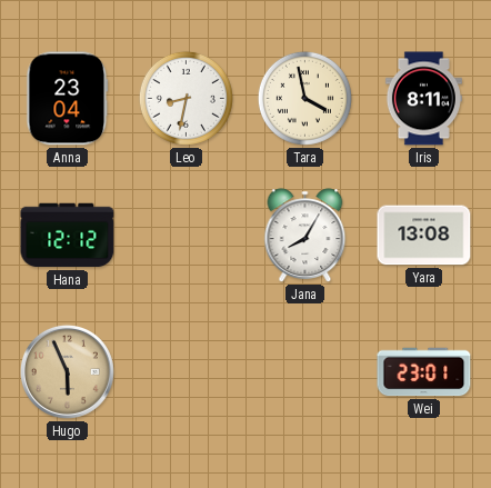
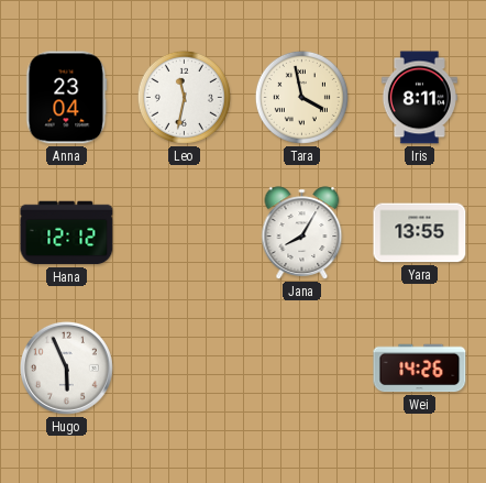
Leo: 8:32 -> 11:32
Yara: 13:08 -> 13:55
Hugo dial: champagne -> white
Wei: 23:01 -> 14:26
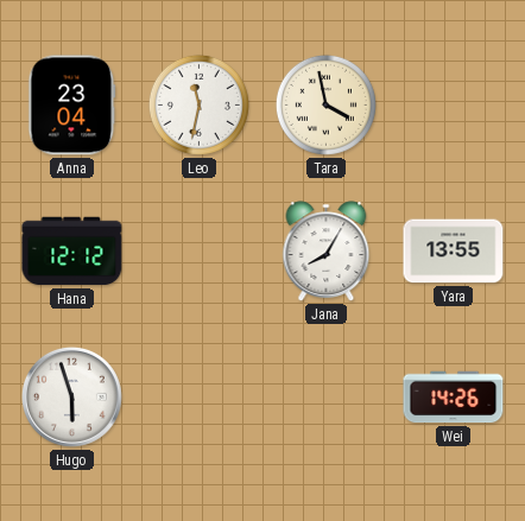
Iris: 8:11 -> none
Hugo: 5:56 -> 5:57
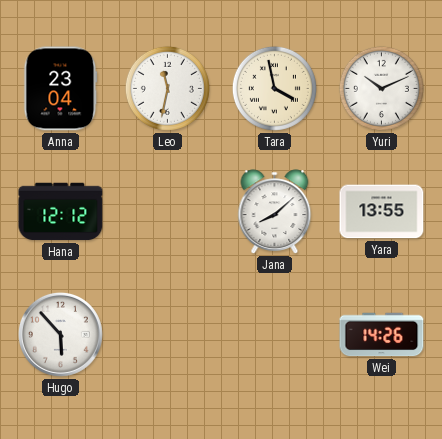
Yuri: none -> 10:11
Jana: 8:05 -> 8:08
Hugo: 5:57 -> 5:53
